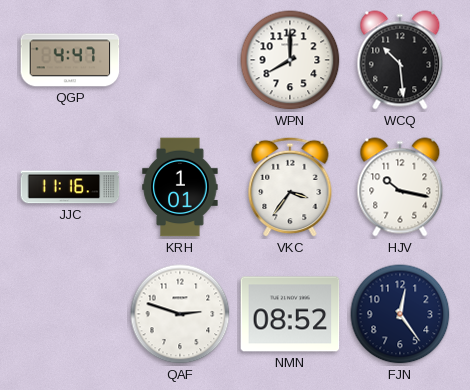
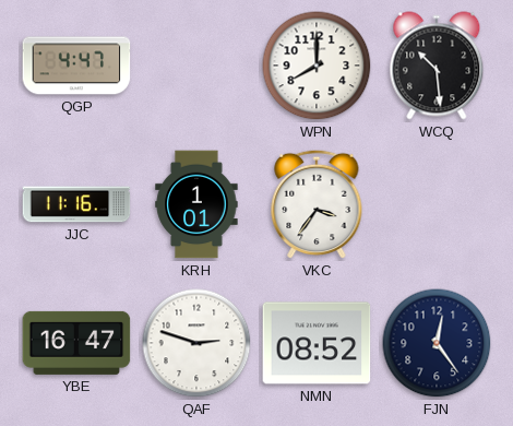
HJV: 10:17 -> none
YBE: none -> 16:47
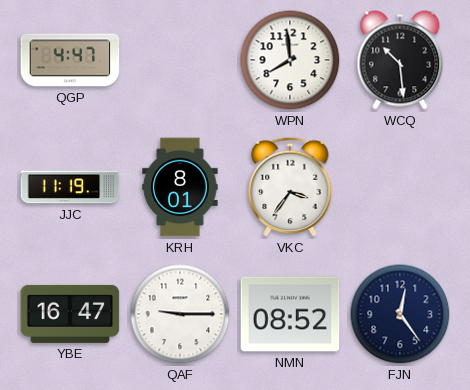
WPN: 8:00 -> 7:59
JJC: 11:16 -> 11:19
KRH: 1:01 -> 8:01
QAF: 2:48 -> 9:15
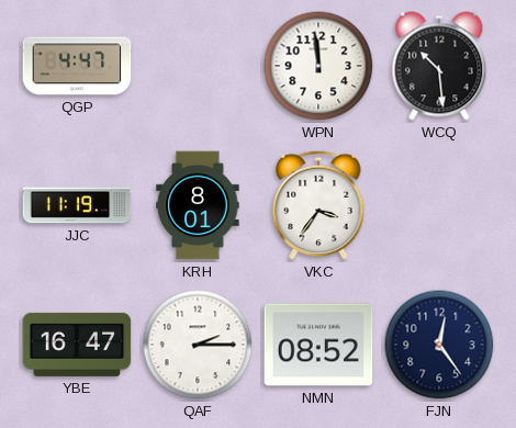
WPN: 7:59 -> 11:59
QAF: 9:15 -> 2:15
